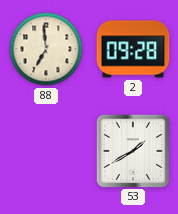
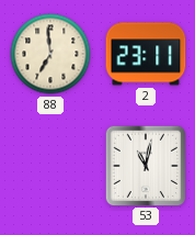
2: 09:28 -> 23:11
53: 1:40 -> 11:02
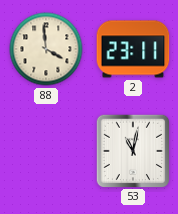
88: 6:59 -> 3:59
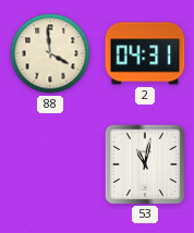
2: 23:11 -> 04:31
